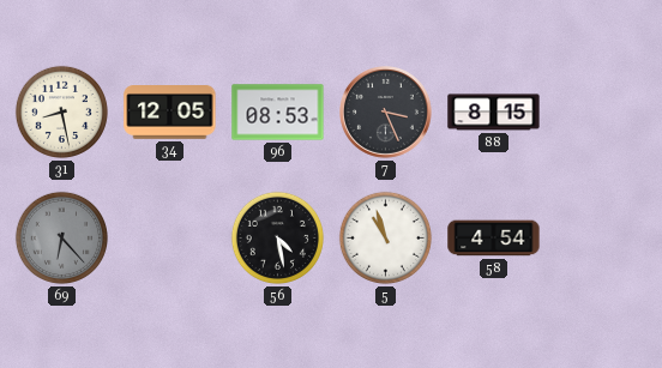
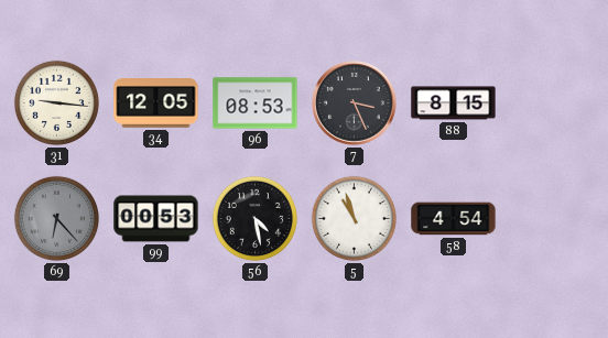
31: 8:28 -> 9:16
99: none -> 00:53
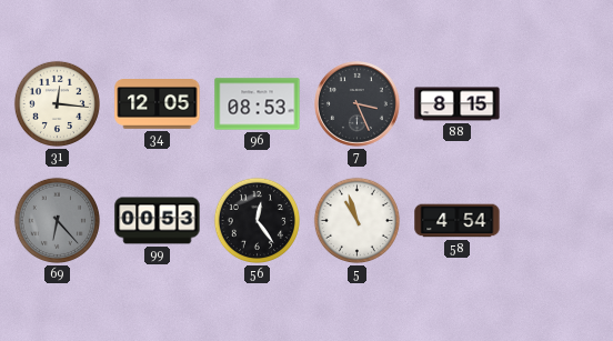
31: 9:16 -> 12:16
56: 4:28 -> 12:24
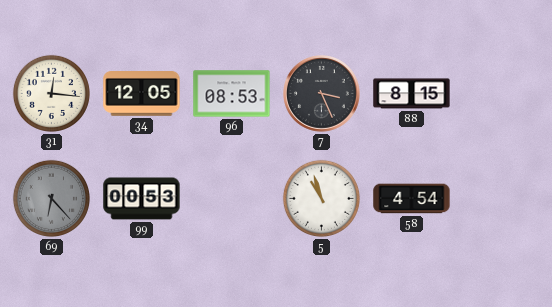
56: 12:24 -> none
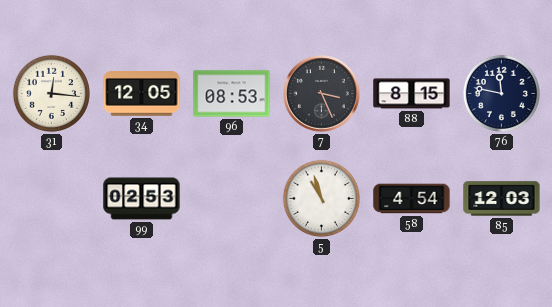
76: none -> 11:47
69: 6:23 -> none
99: 00:53 -> 02:53
85: none -> 12:03
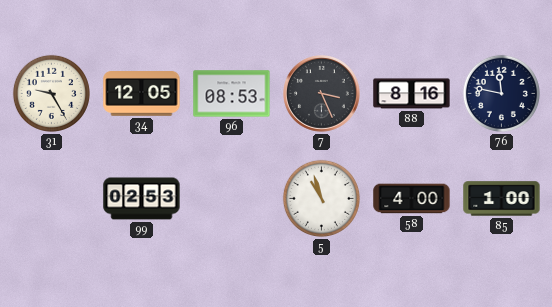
31: 12:16 -> 9:25
88: 8:15 -> 8:16
58: 4:54 -> 4:00
85: 12:03 -> 1:00
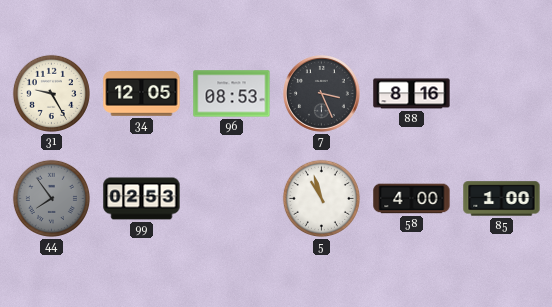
76: 11:47 -> none
44: none -> 7:54
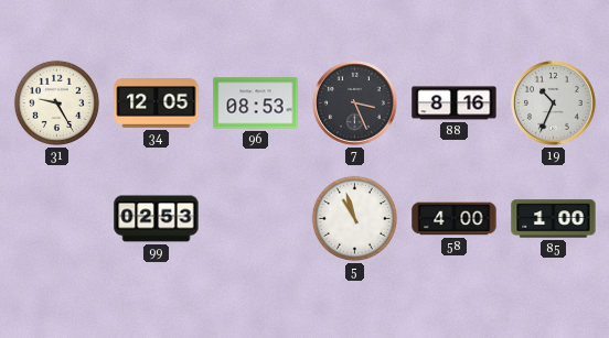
19: none -> 10:34
44: 7:54 -> none
